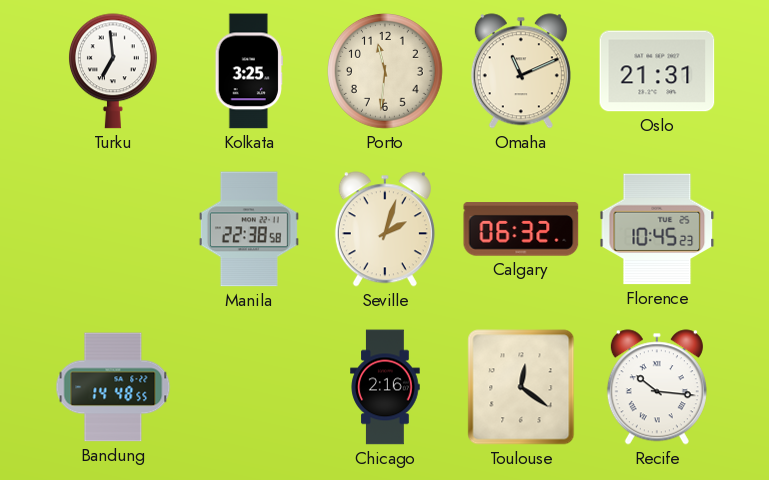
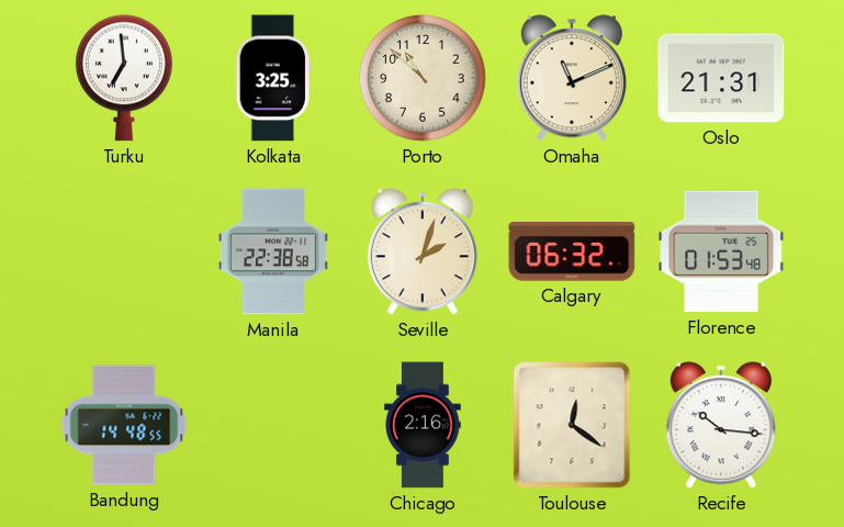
Porto: 11:31 -> 10:52
Florence: 10:45 -> 01:53
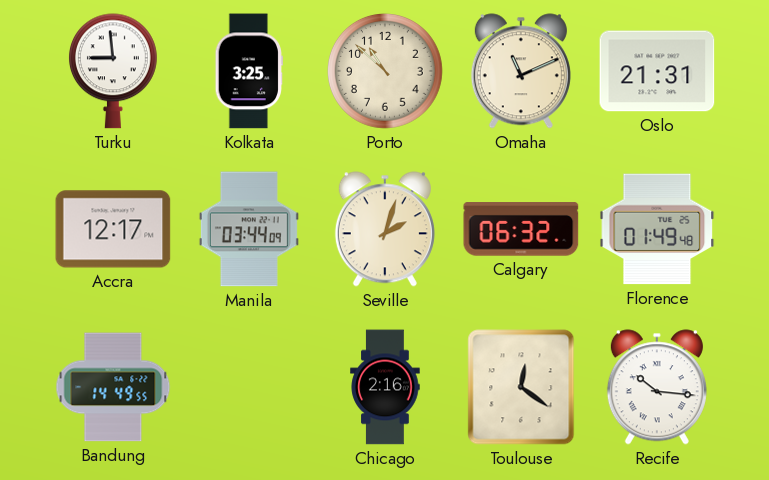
Turku: 6:59 -> 8:59
Accra: none -> 12:17
Manila: 22:38 -> 03:44
Florence: 01:53 -> 01:49
Bandung: 14:48 -> 14:49
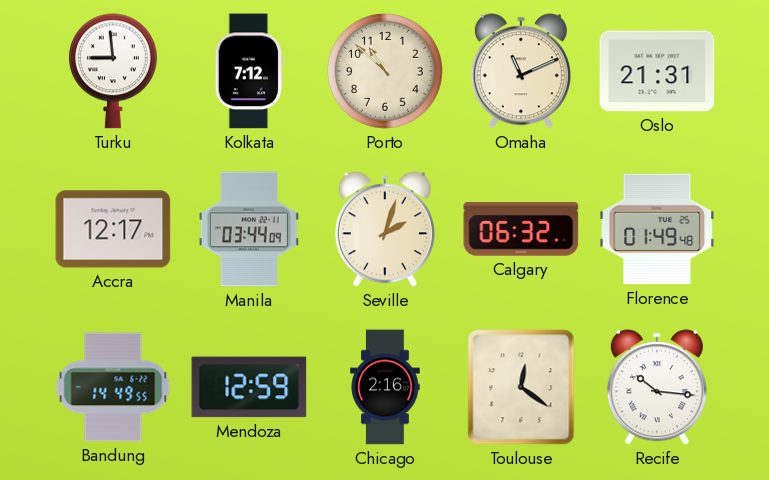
Kolkata: 3:25 -> 7:12
Mendoza: none -> 12:59
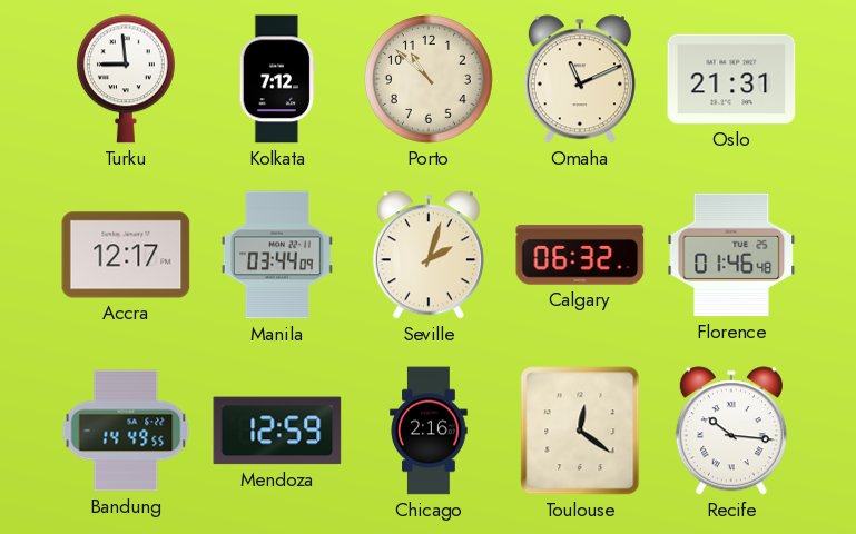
Florence: 01:49 -> 01:46
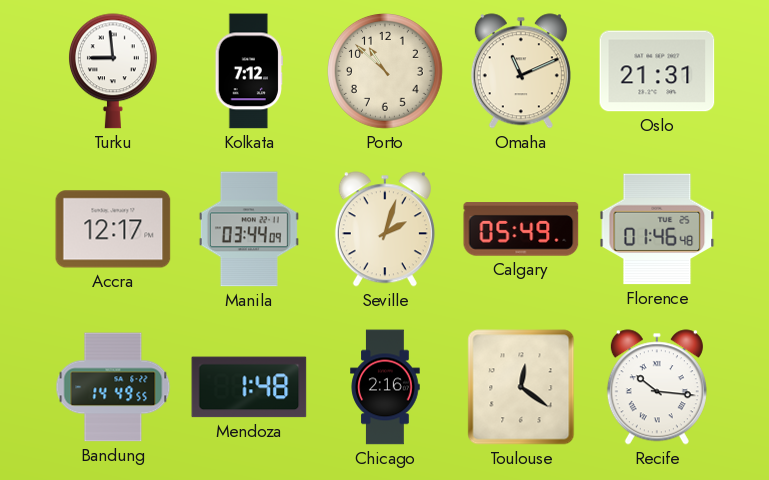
Calgary: 06:32 -> 05:49
Mendoza: 12:59 -> 1:48
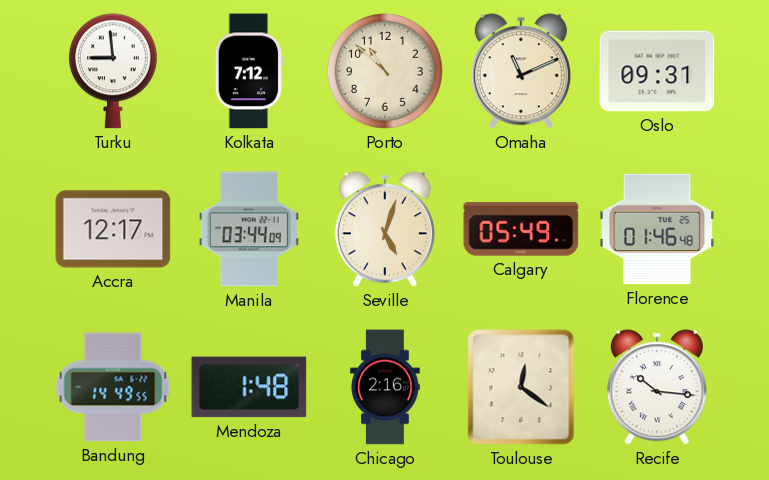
Oslo: 21:31 -> 09:31
Seville: 2:03 -> 5:03
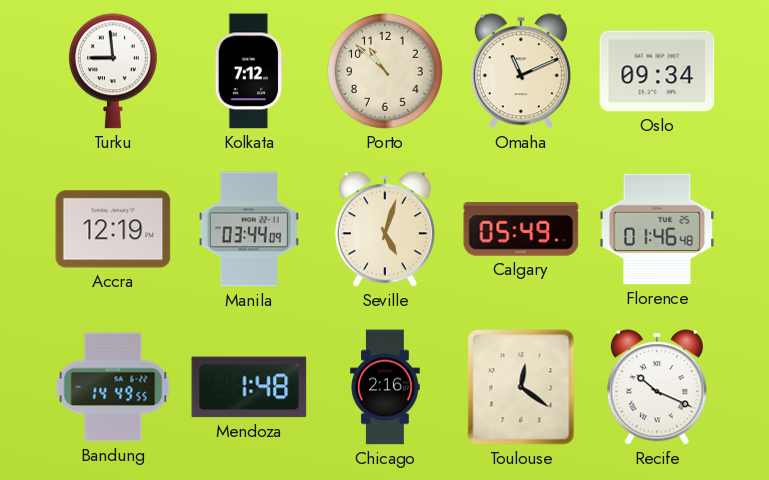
Oslo: 09:31 -> 09:34
Accra: 12:17 -> 12:19
Recife: 10:16 -> 10:19
